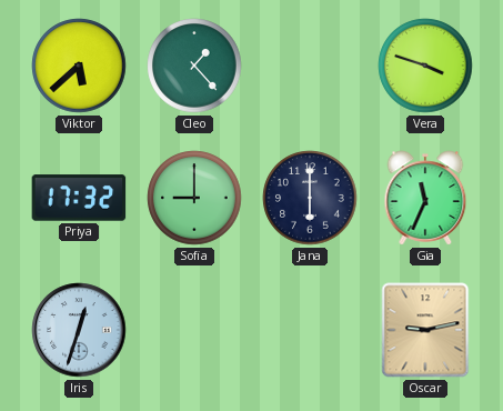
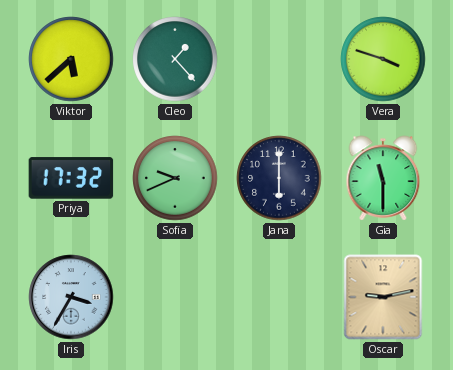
Sofia: 9:00 -> 9:41
Gia: 11:34 -> 11:30
Iris: 12:33 -> 3:35
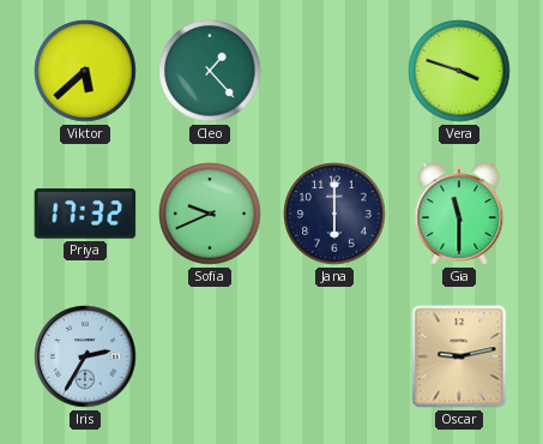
Iris: 3:35 -> 2:35
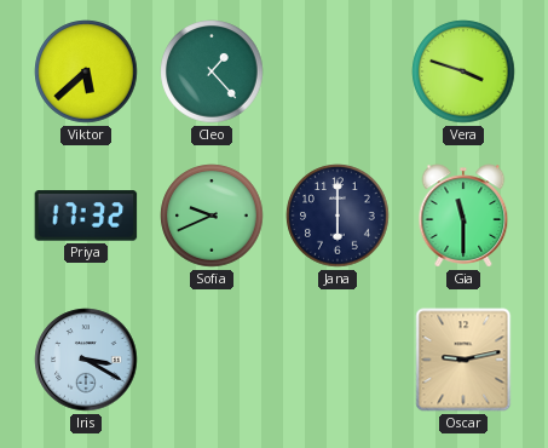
Iris: 2:35 -> 3:20
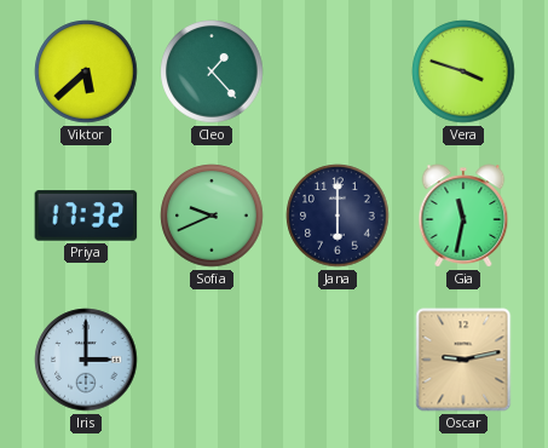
Gia: 11:30 -> 11:32
Iris: 3:20 -> 3:00
